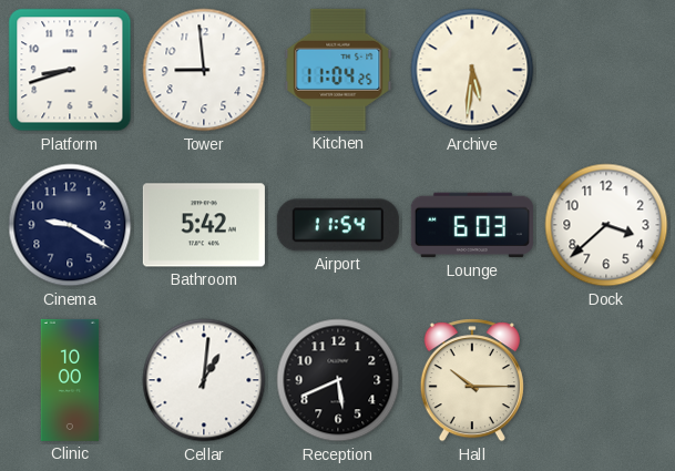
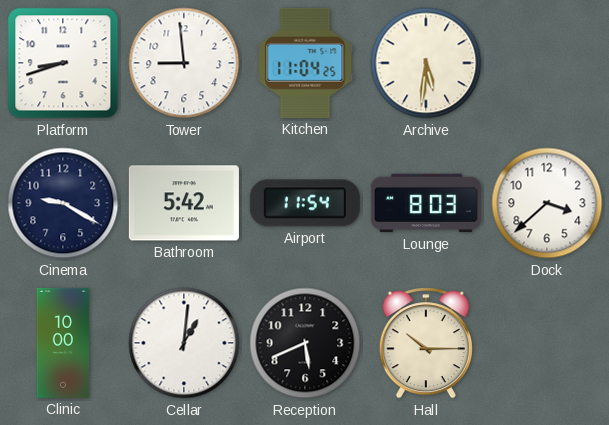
Lounge: 6:03 -> 8:03
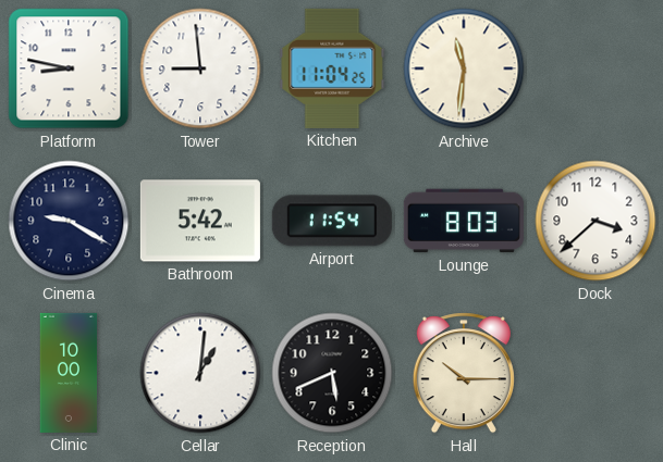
Platform: 8:42 -> 8:47
Archive: 5:31 -> 11:31
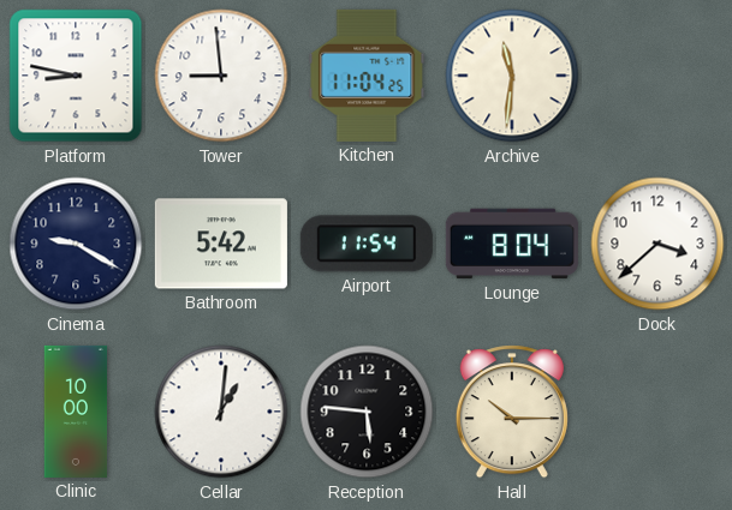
Lounge: 8:03 -> 8:04
Reception: 5:41 -> 5:46
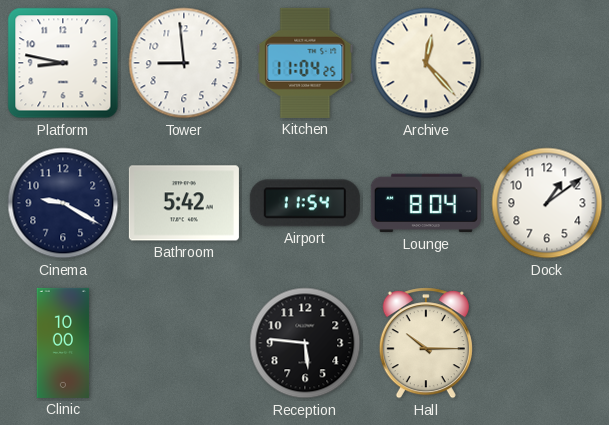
Archive: 11:31 -> 12:23
Dock: 3:38 -> 1:09
Cellar: 1:01 -> none
